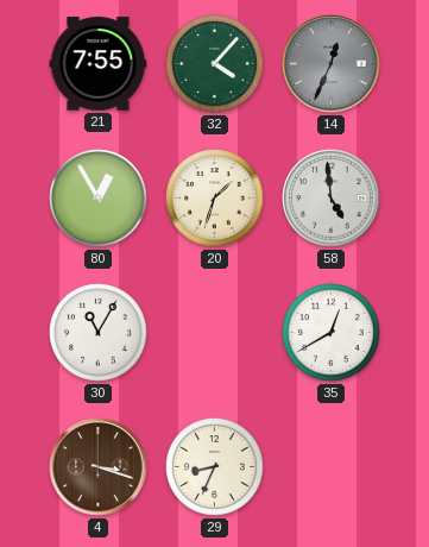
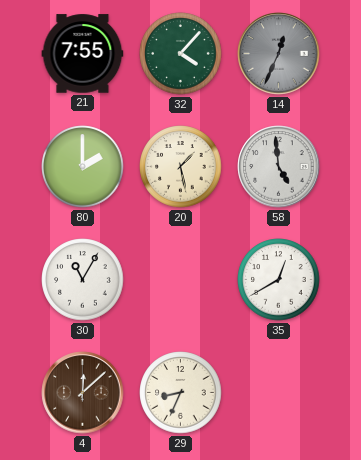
80: 12:55 -> 2:00
20: 1:33 -> 1:28
4: 3:18 -> 12:08
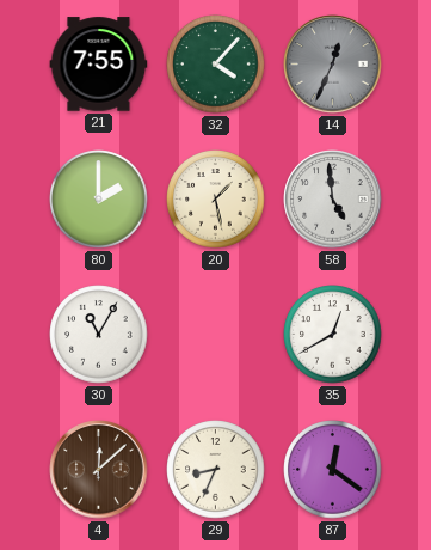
87: none -> 12:21
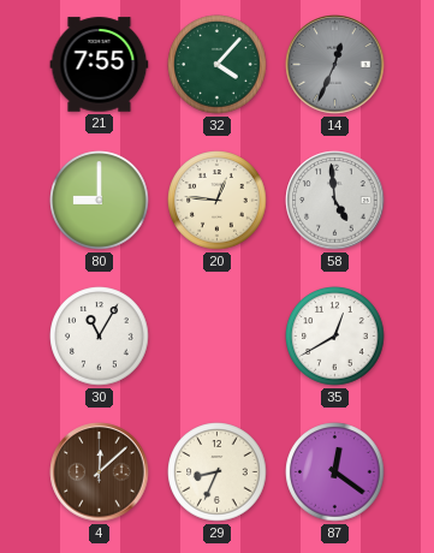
80: 2:00 -> 9:00
20: 1:28 -> 12:46
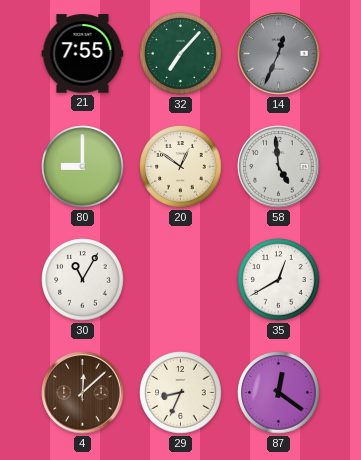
32: 4:07 -> 7:07
20: 12:46 -> 12:51
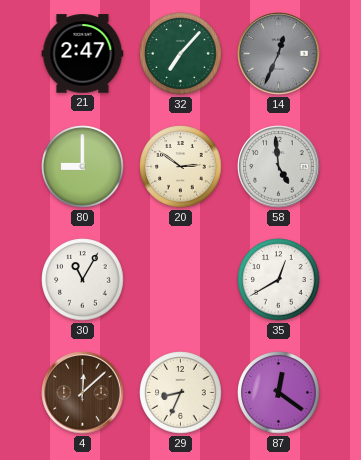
21: 7:55 -> 2:47
20: 12:51 -> 2:51
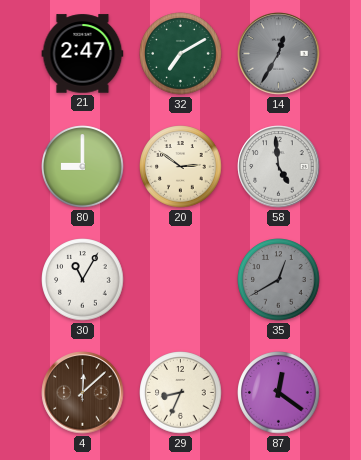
32: 7:07 -> 7:10
14: 12:34 -> 12:35
35 dial: white -> grey
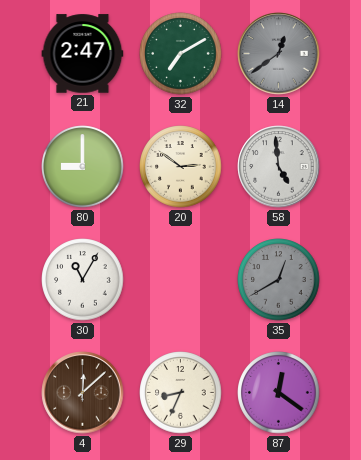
14: 12:35 -> 12:39
